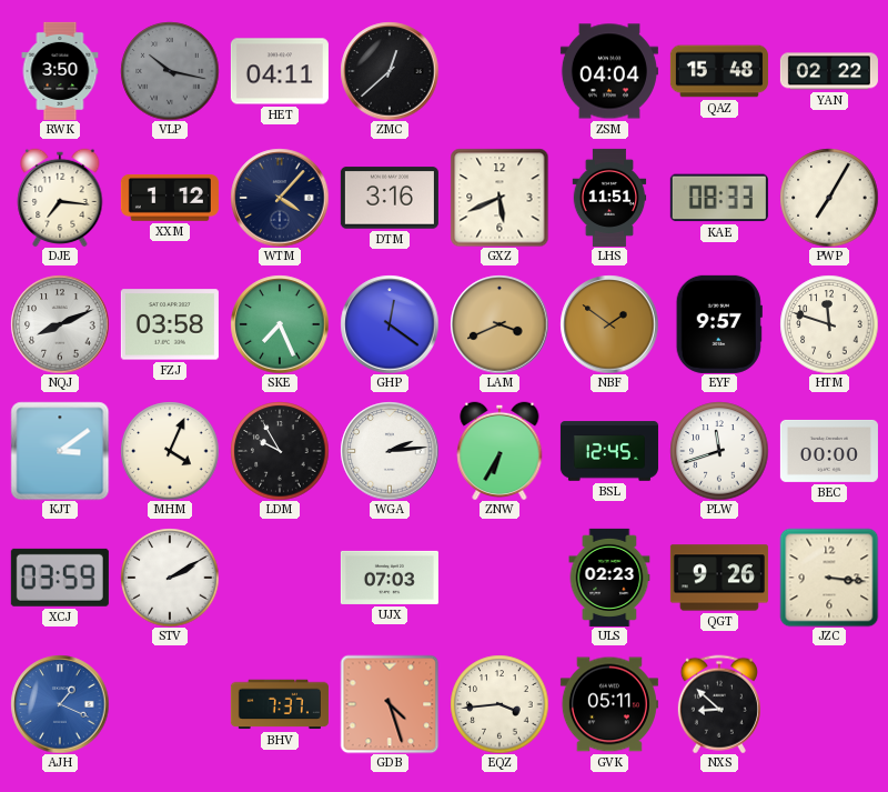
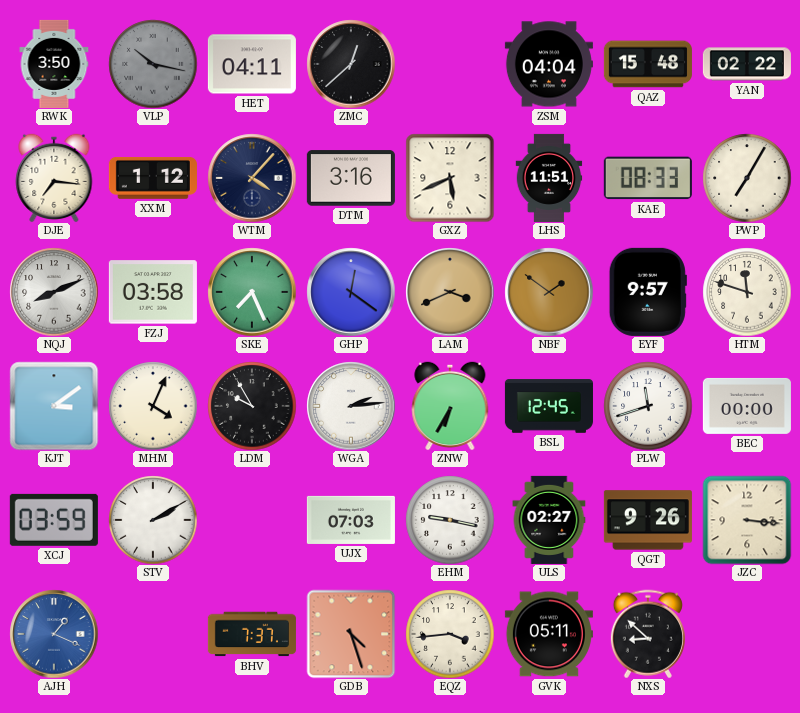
EHM: none -> 9:17
ULS: 02:23 -> 02:27
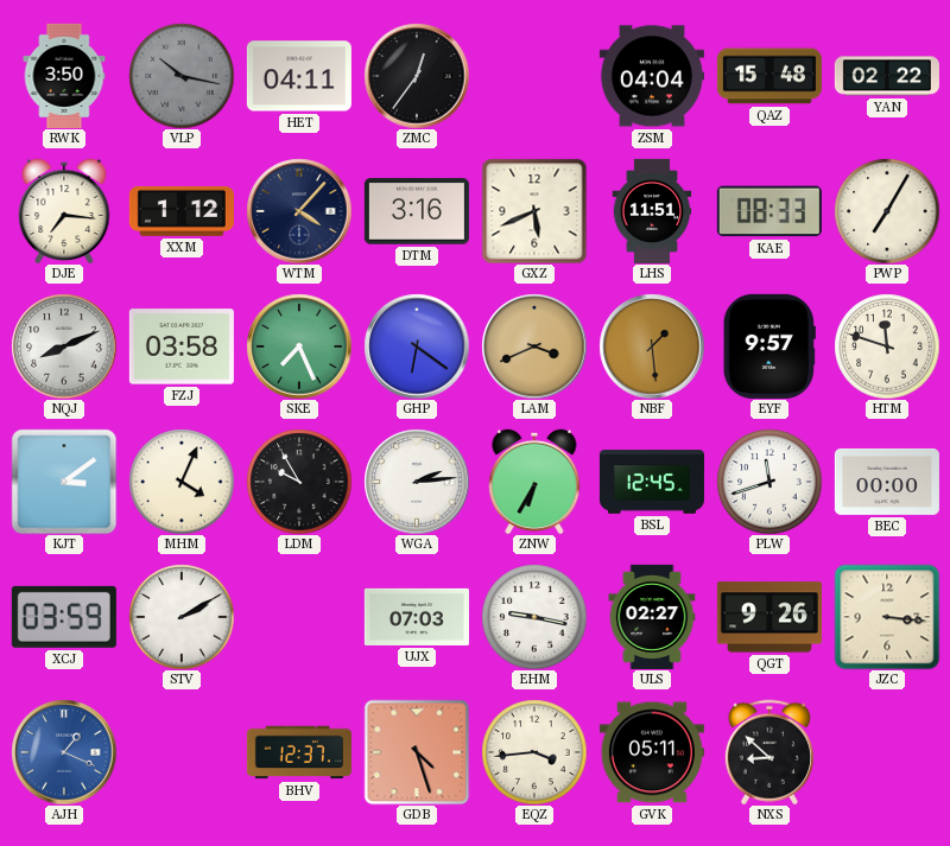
ZMC: 12:38 -> 12:36
GHP: 12:21 -> 6:21
NBF: 1:51 -> 1:29
BHV: 7:37 -> 12:37
